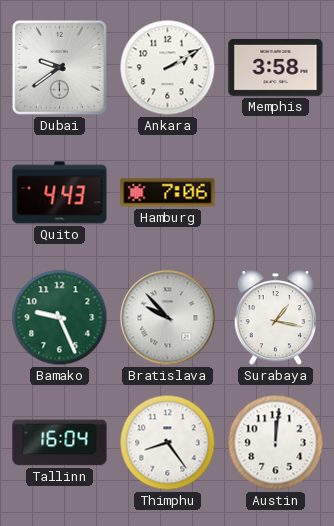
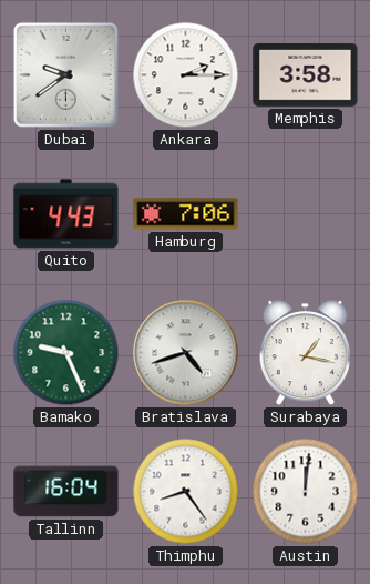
Ankara: 2:10 -> 2:15
Bratislava: 9:53 -> 4:42
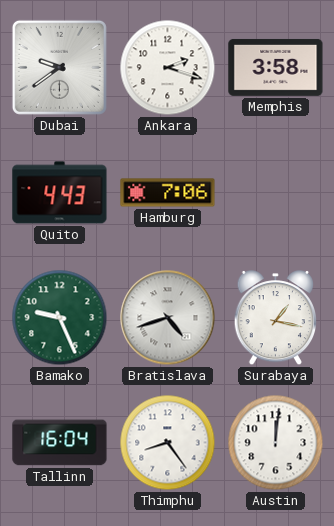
Ankara: 2:15 -> 2:18
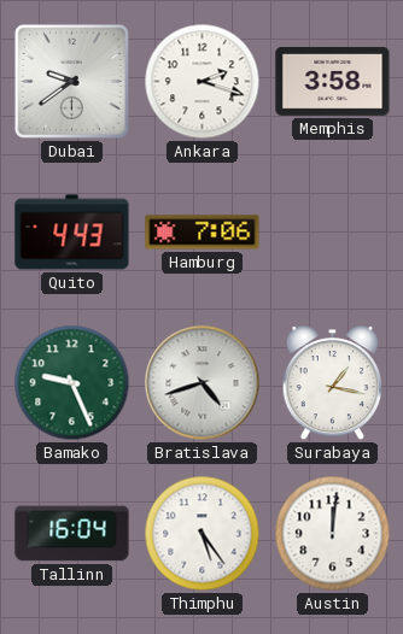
Thimphu: 8:24 -> 5:24
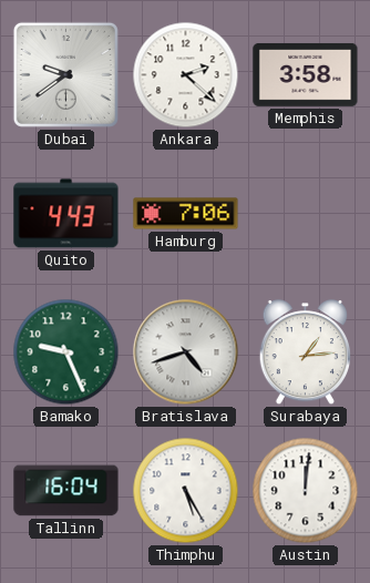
Ankara: 2:18 -> 2:22
Surabaya: 1:17 -> 1:14
Thimphu: 5:24 -> 5:25
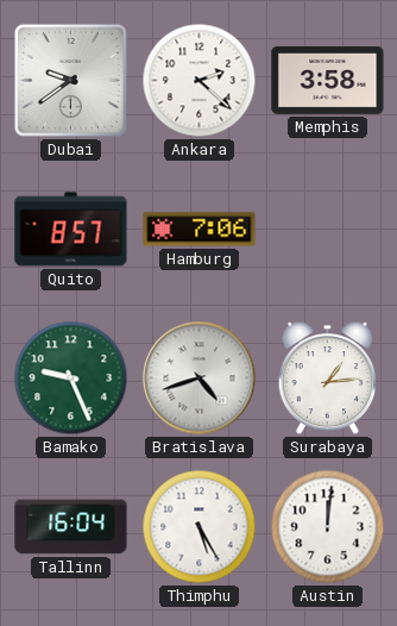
Quito: 4:43 -> 8:57
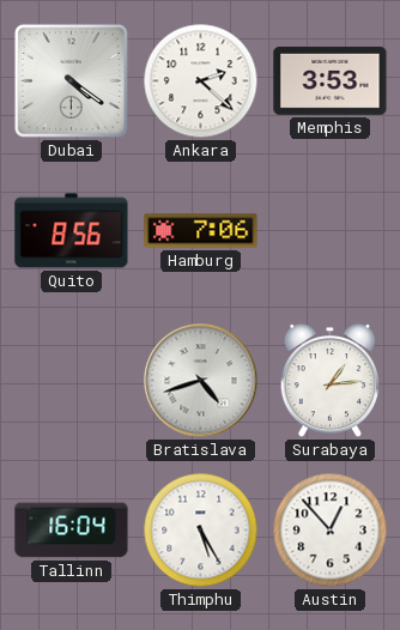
Dubai: 9:39 -> 4:21
Memphis: 3:58 -> 3:53
Quito: 8:57 -> 8:56
Bamako: 9:26 -> none
Austin: 12:01 -> 12:53
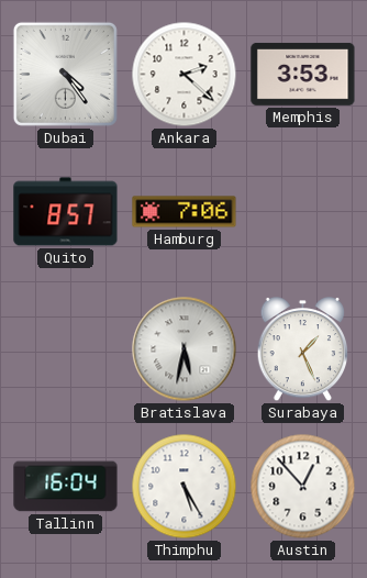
Dubai: 4:21 -> 4:24
Quito: 8:56 -> 8:57
Bratislava: 4:42 -> 5:32
Surabaya: 1:14 -> 1:26
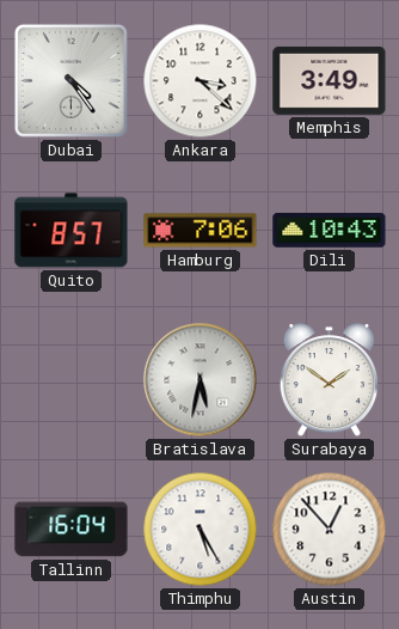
Ankara: 2:22 -> 3:22
Memphis: 3:53 -> 3:49
Dili: none -> 10:43
Surabaya: 1:26 -> 1:51
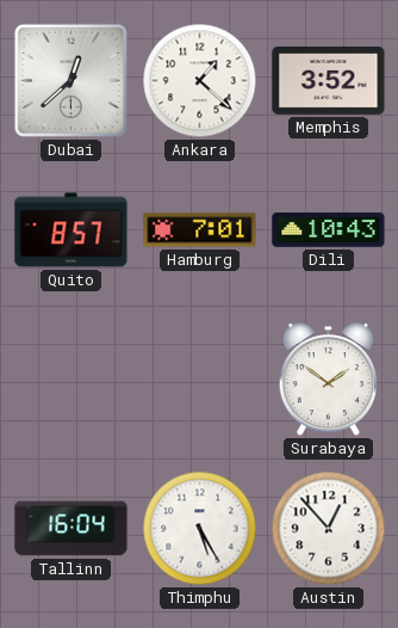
Dubai: 4:24 -> 12:38
Ankara: 3:22 -> 1:22
Memphis: 3:49 -> 3:52
Hamburg: 7:06 -> 7:01
Bratislava: 5:32 -> none
